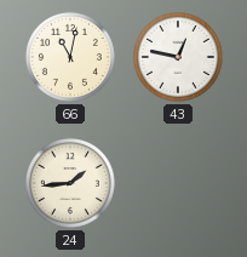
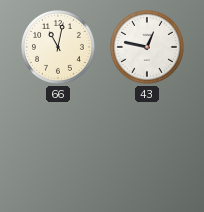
24: 1:44 -> none
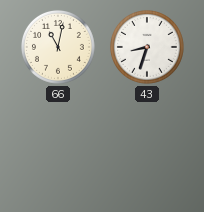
43: 12:47 -> 8:33
